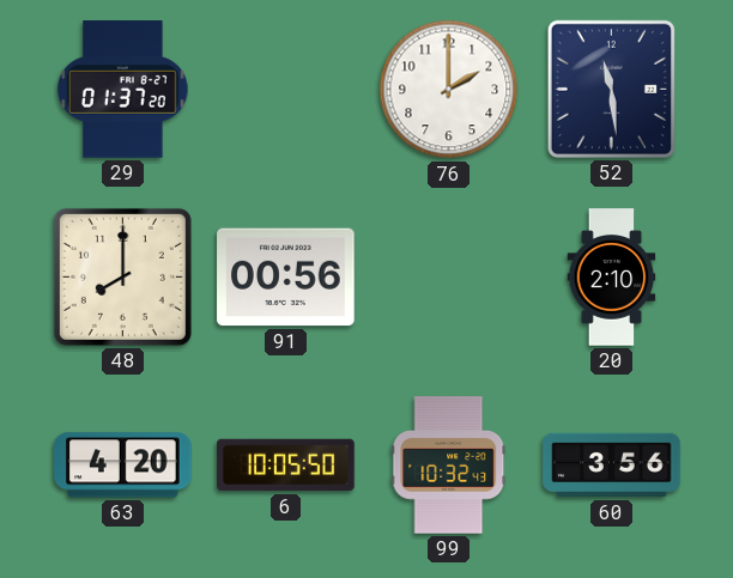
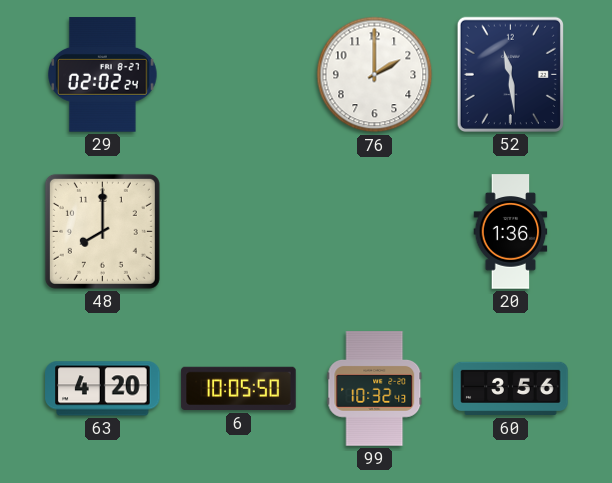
29: 01:37 -> 02:02
91: 00:56 -> none
20: 2:10 -> 1:36
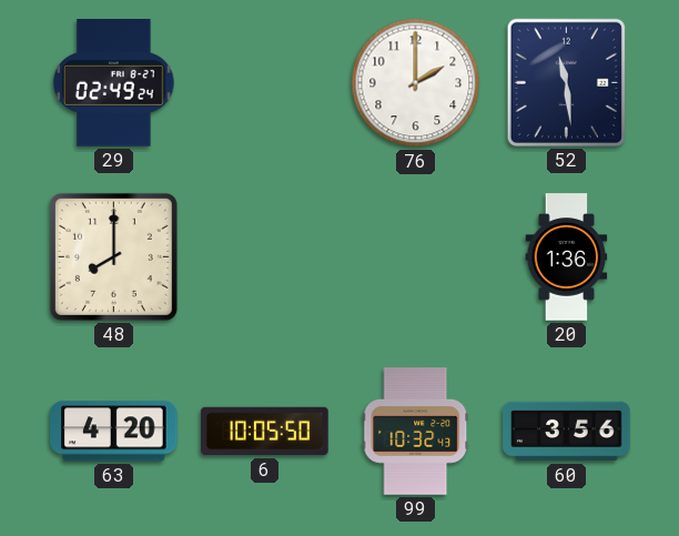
29: 02:02 -> 02:49
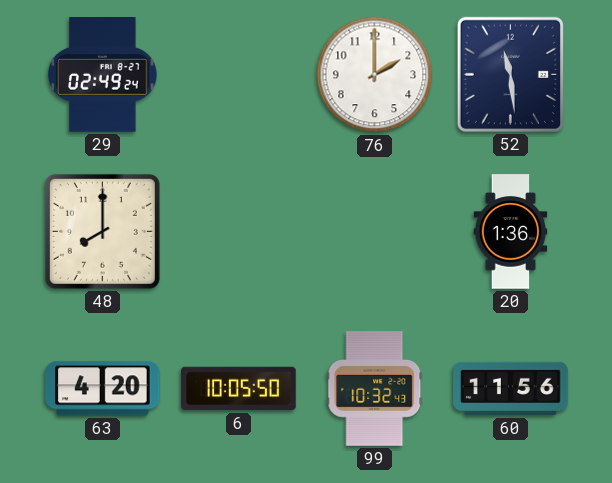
60: 3:56 -> 11:56
